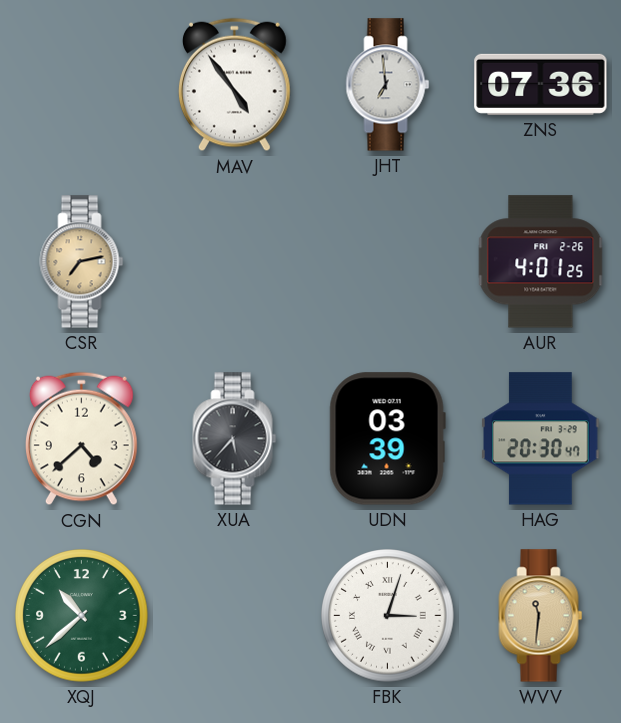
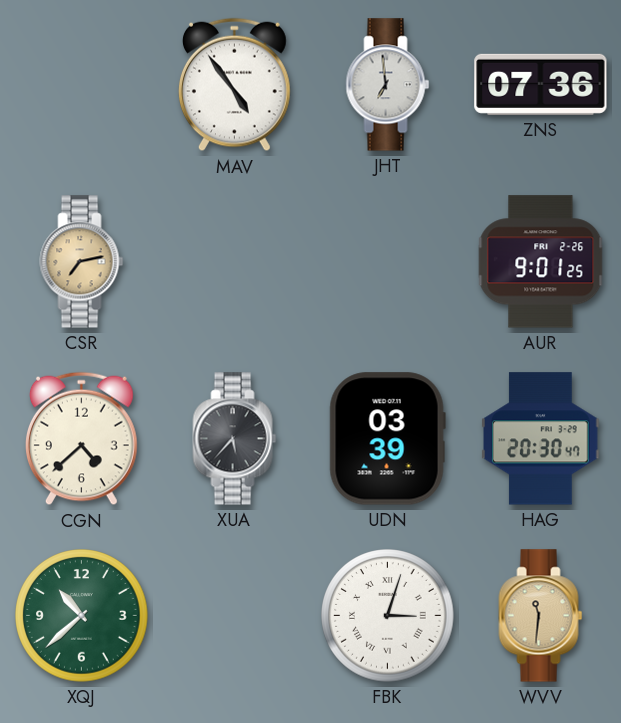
AUR: 4:01 -> 9:01
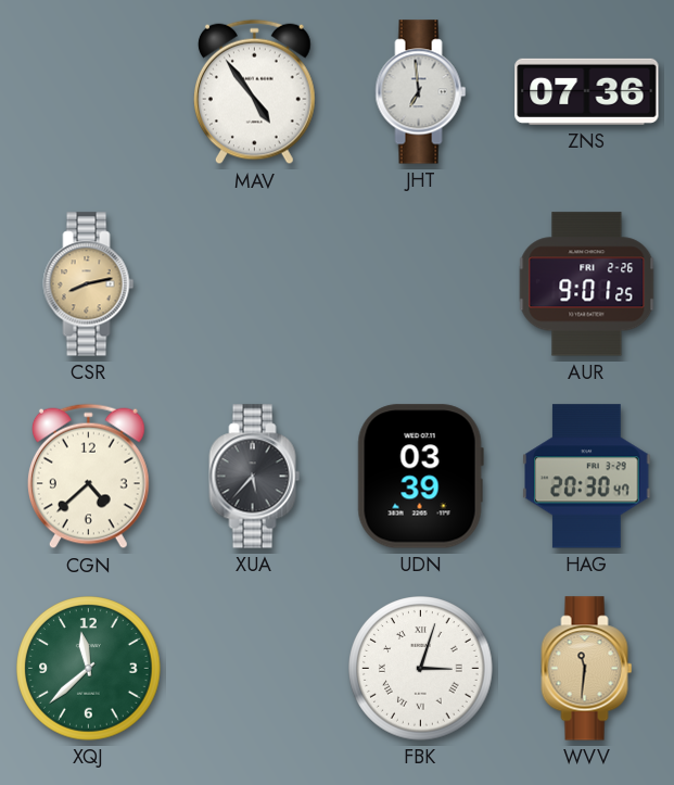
CSR: 7:13 -> 8:13
XQJ: 10:38 -> 11:38
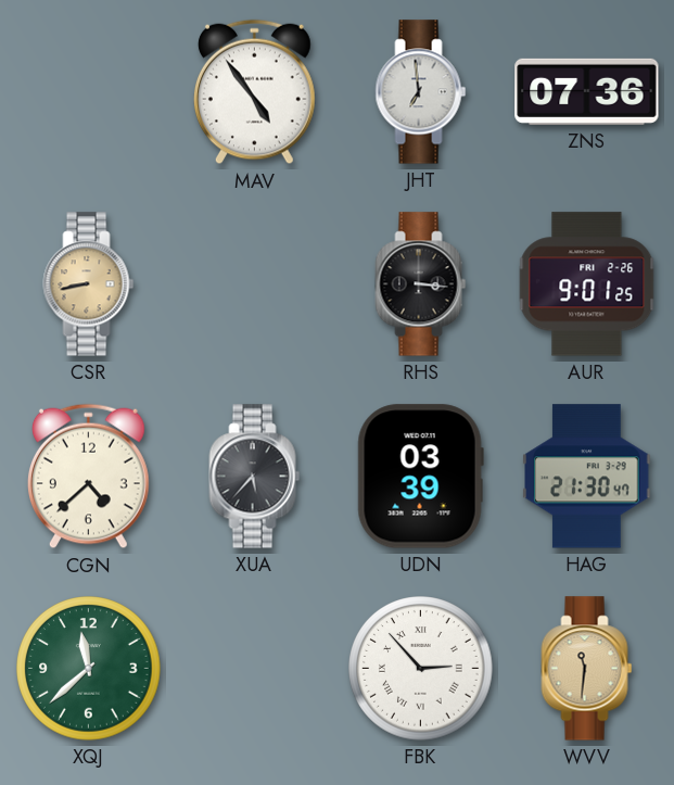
CSR: 8:13 -> 8:43
RHS: none -> 3:16
HAG: 20:30 -> 21:30
FBK: 3:03 -> 2:53
